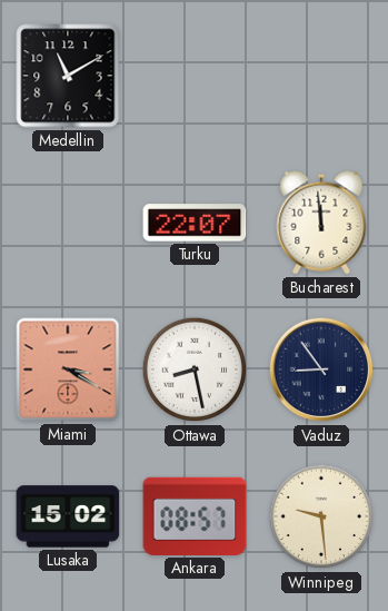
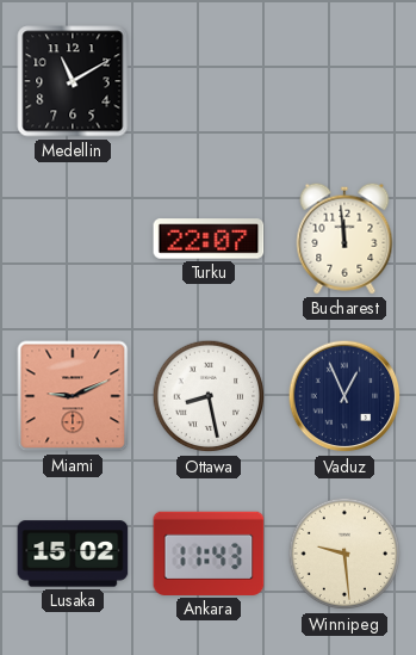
Miami: 3:20 -> 9:11
Vaduz: 8:54 -> 12:56
Ankara: 08:57 -> 11:43
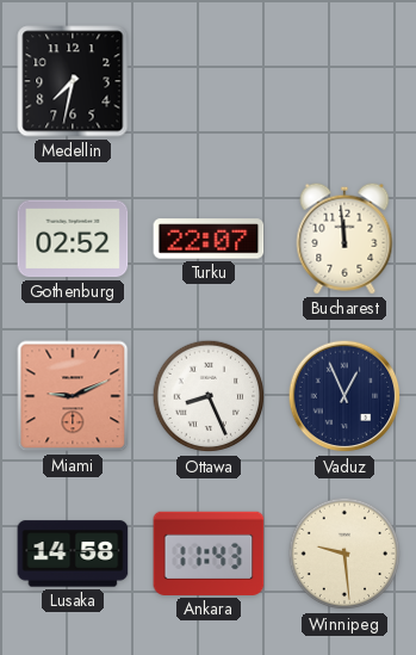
Medellin: 11:10 -> 7:32
Gothenburg: none -> 02:52
Ottawa: 8:28 -> 8:26
Lusaka: 15:02 -> 14:58
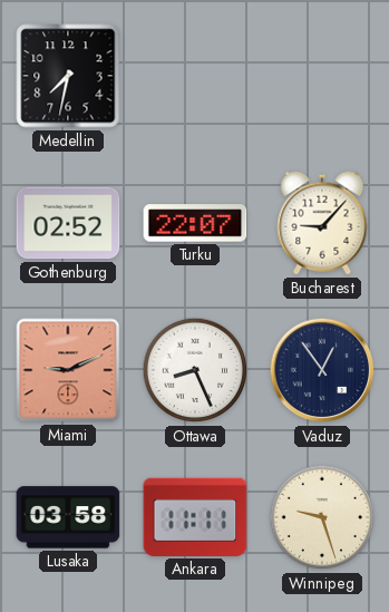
Bucharest: 11:59 -> 9:07
Vaduz: 12:56 -> 12:54
Lusaka: 14:58 -> 03:58
Ankara: 11:43 -> 11:11
Winnipeg: 9:29 -> 9:27
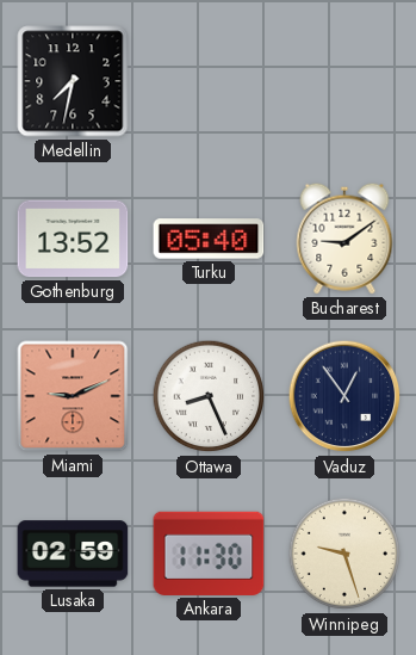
Gothenburg: 02:52 -> 13:52
Turku: 22:07 -> 05:40
Bucharest: 9:07 -> 9:09
Lusaka: 03:58 -> 02:59
Ankara: 11:11 -> 11:30
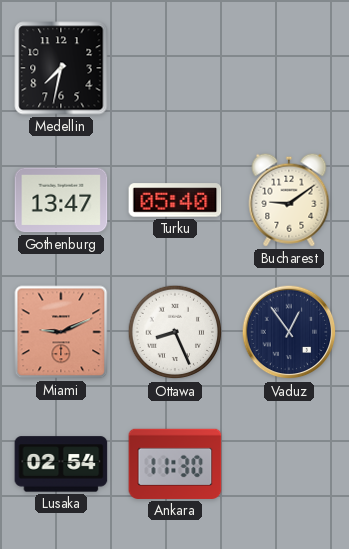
Gothenburg: 13:52 -> 13:47
Lusaka: 02:59 -> 02:54
Winnipeg: 9:27 -> none
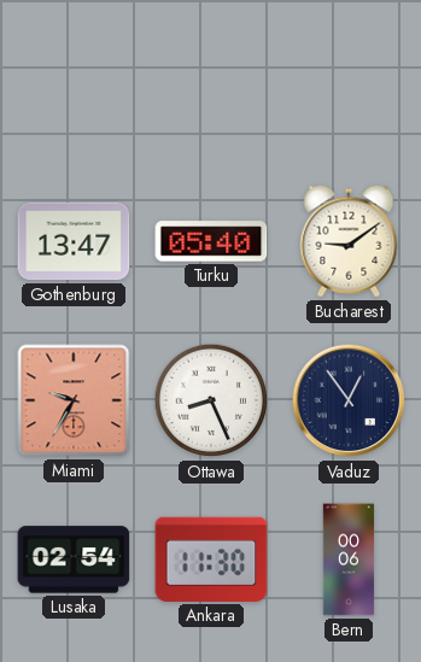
Medellin: 7:32 -> none
Miami: 9:11 -> 9:35
Bern: none -> 00:06
